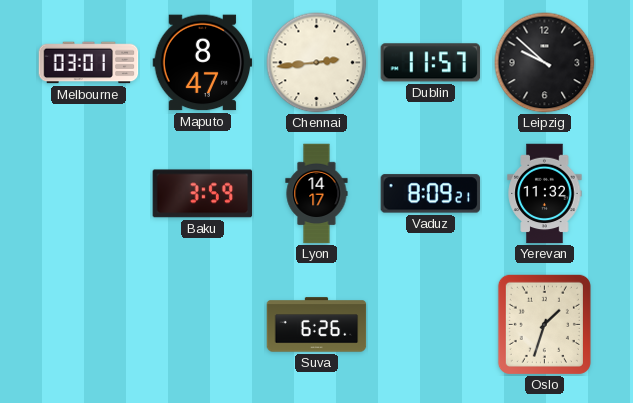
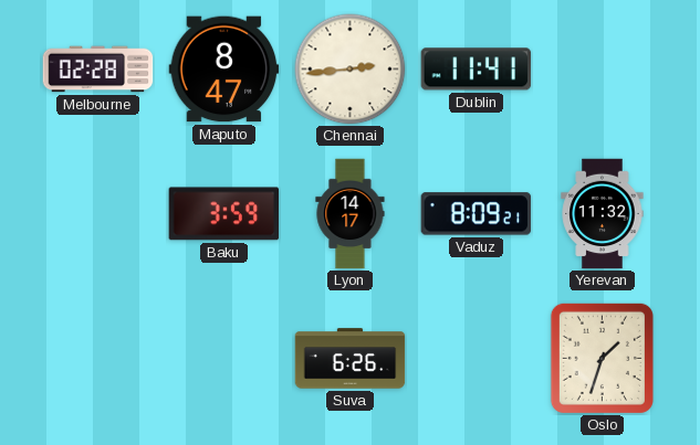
Melbourne: 03:01 -> 02:28
Dublin: 11:57 -> 11:41
Leipzig: 9:52 -> none
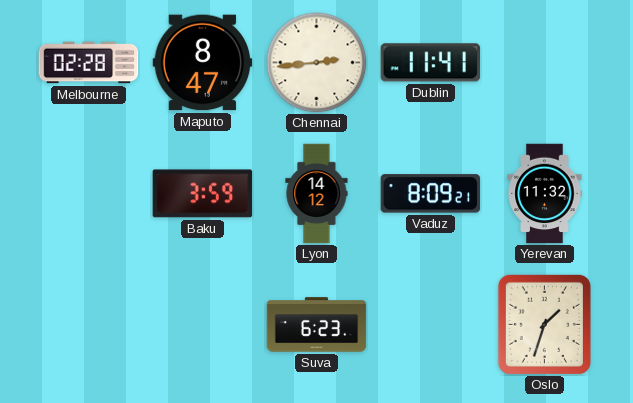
Lyon: 14:17 -> 14:12
Suva: 6:26 -> 6:23
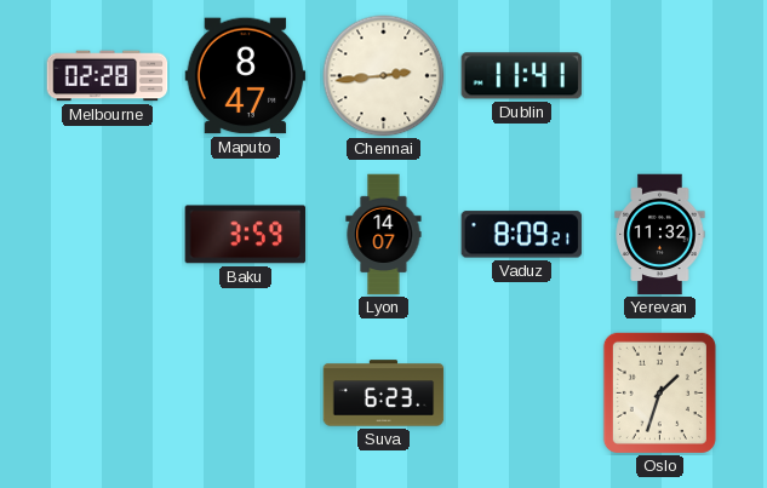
Lyon: 14:12 -> 14:07
